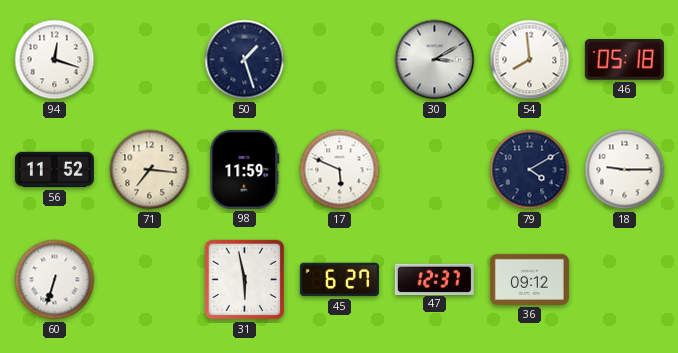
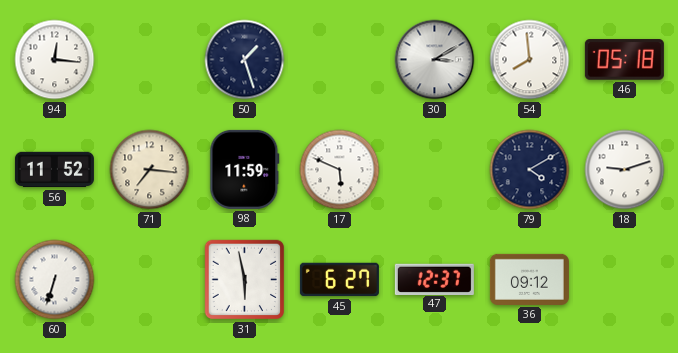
94: 12:18 -> 12:16
18: 9:15 -> 9:12
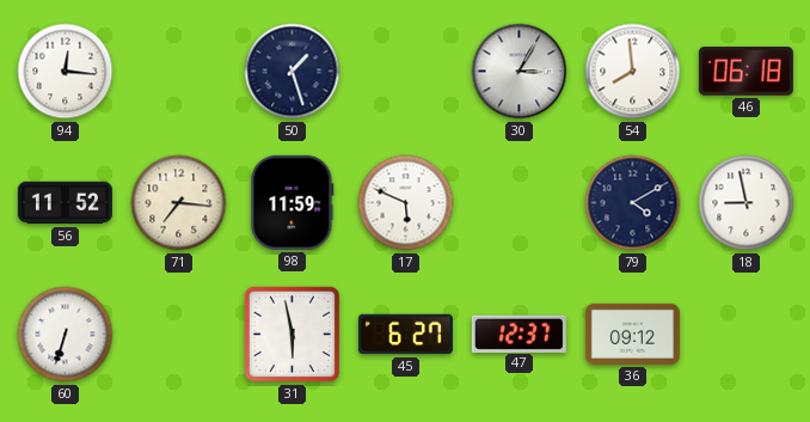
30: 3:10 -> 3:05
46: 05:18 -> 06:18
18: 9:12 -> 8:58
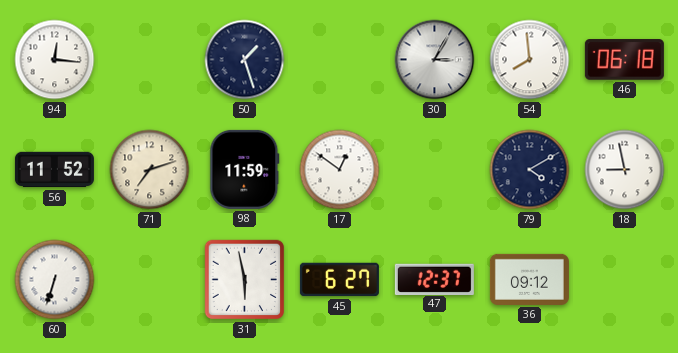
71: 7:16 -> 7:12
17: 5:49 -> 12:51
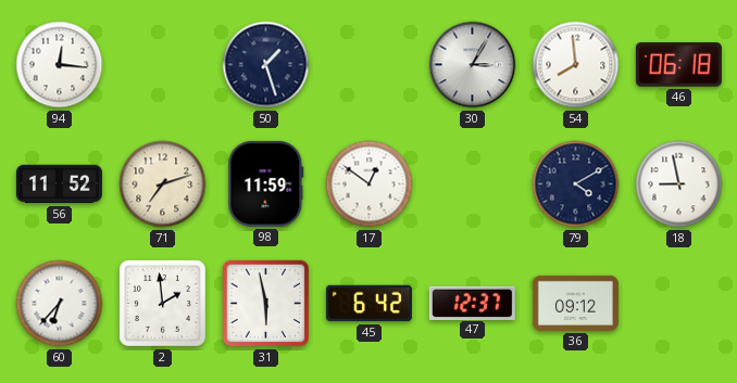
60: 6:33 -> 6:37
2: none -> 1:59
45: 6:27 -> 6:42
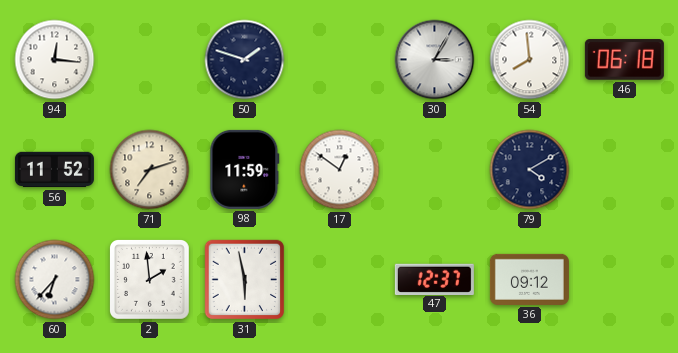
50: 1:27 -> 1:48
18: 8:58 -> none
45: 6:42 -> none
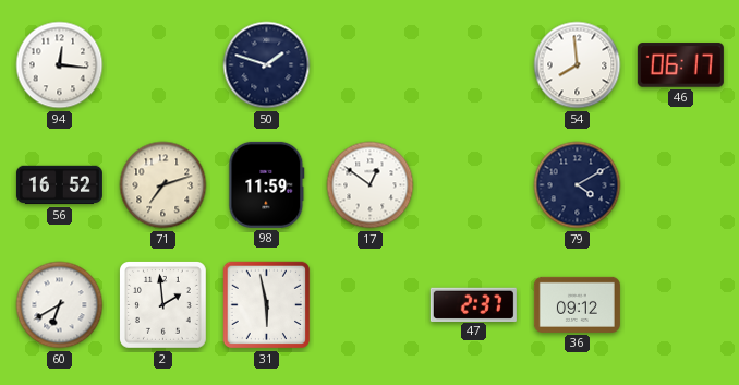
30: 3:05 -> none
46: 06:18 -> 06:17
56: 11:52 -> 16:52
60: 6:37 -> 6:40
47: 12:37 -> 2:37
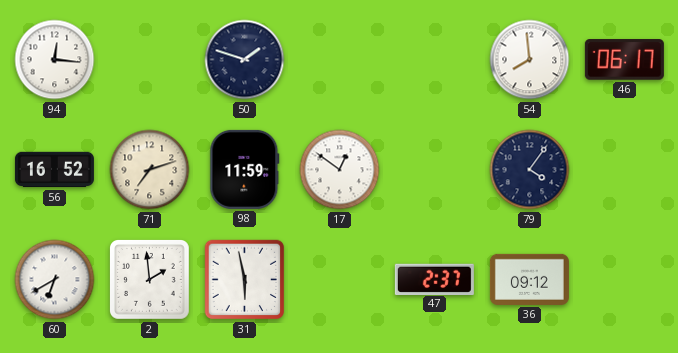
79: 4:10 -> 4:06
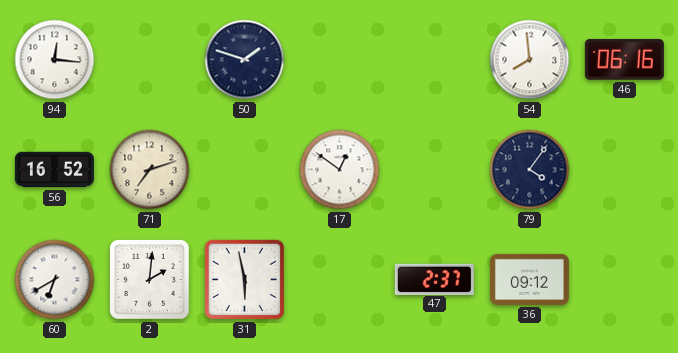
46: 06:17 -> 06:16
98: 11:59 -> none
2: 1:59 -> 2:01
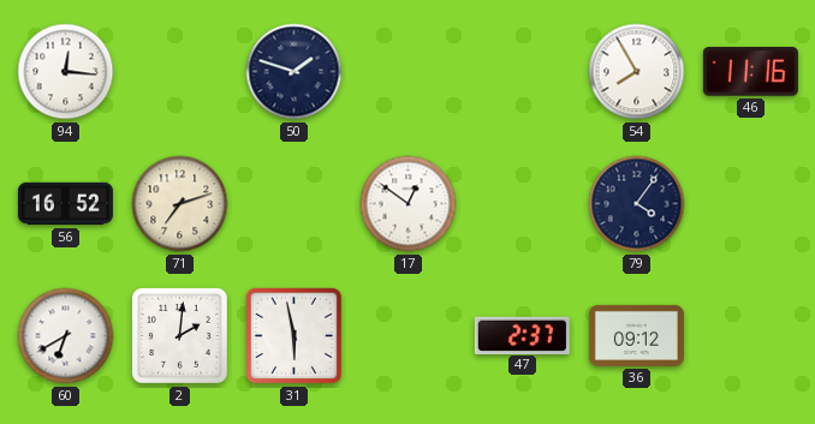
54: 7:59 -> 7:55
46: 06:16 -> 11:16
